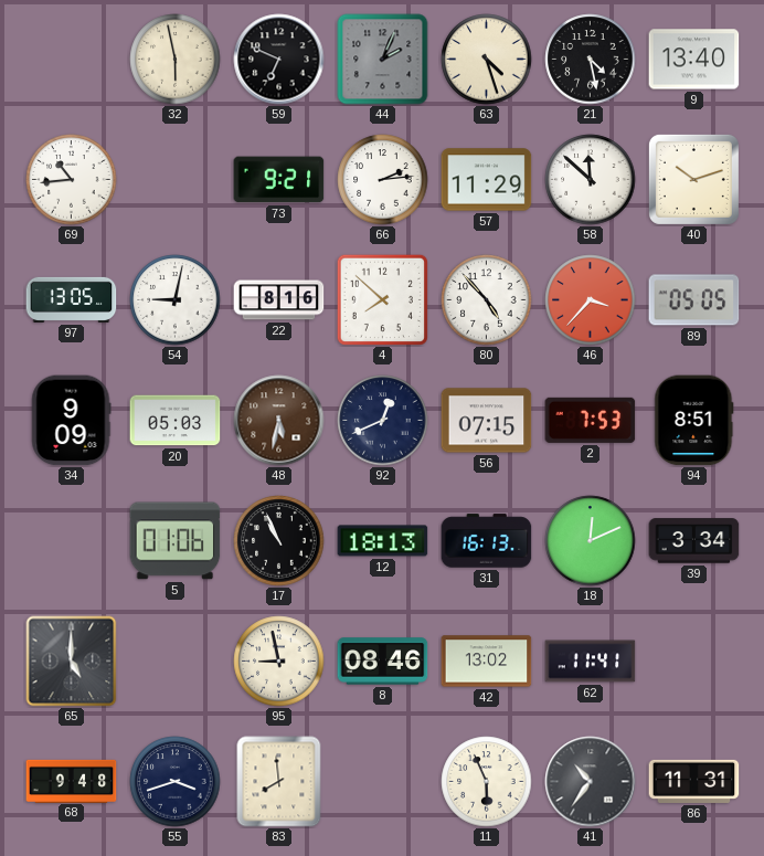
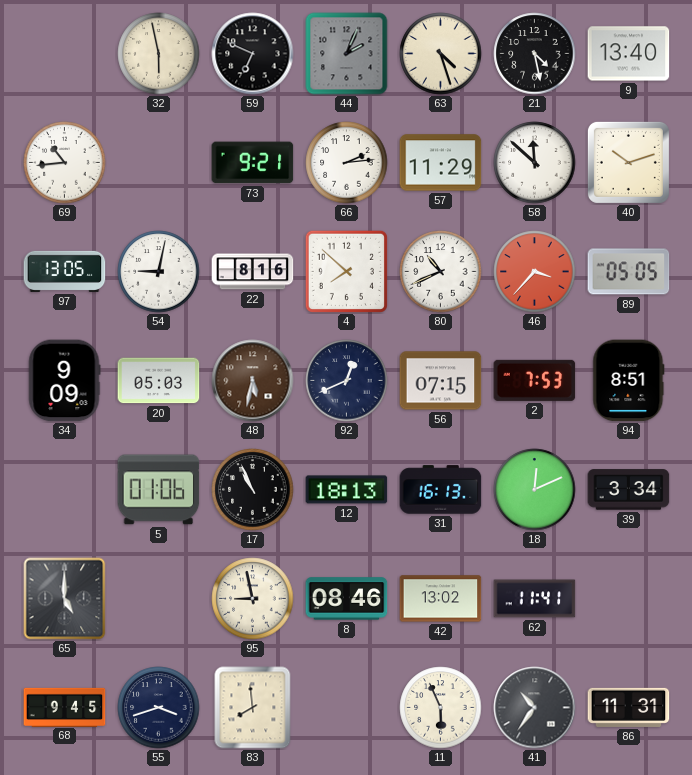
80: 4:53 -> 10:41
68: 9:48 -> 9:45
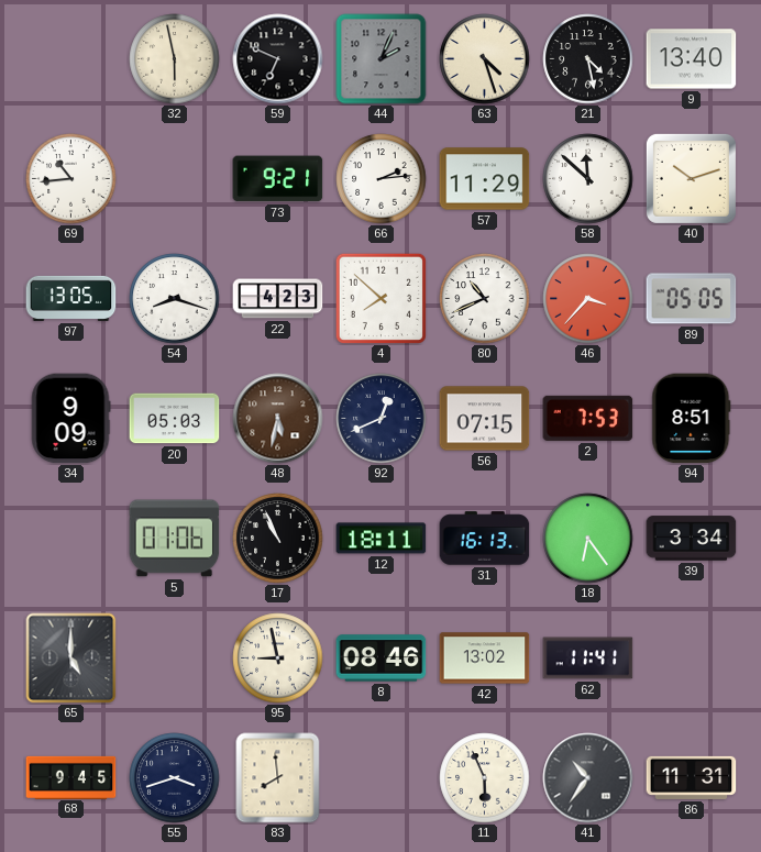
54: 9:02 -> 8:18
22: 8:16 -> 4:23
12: 18:13 -> 18:11
18: 12:11 -> 6:24
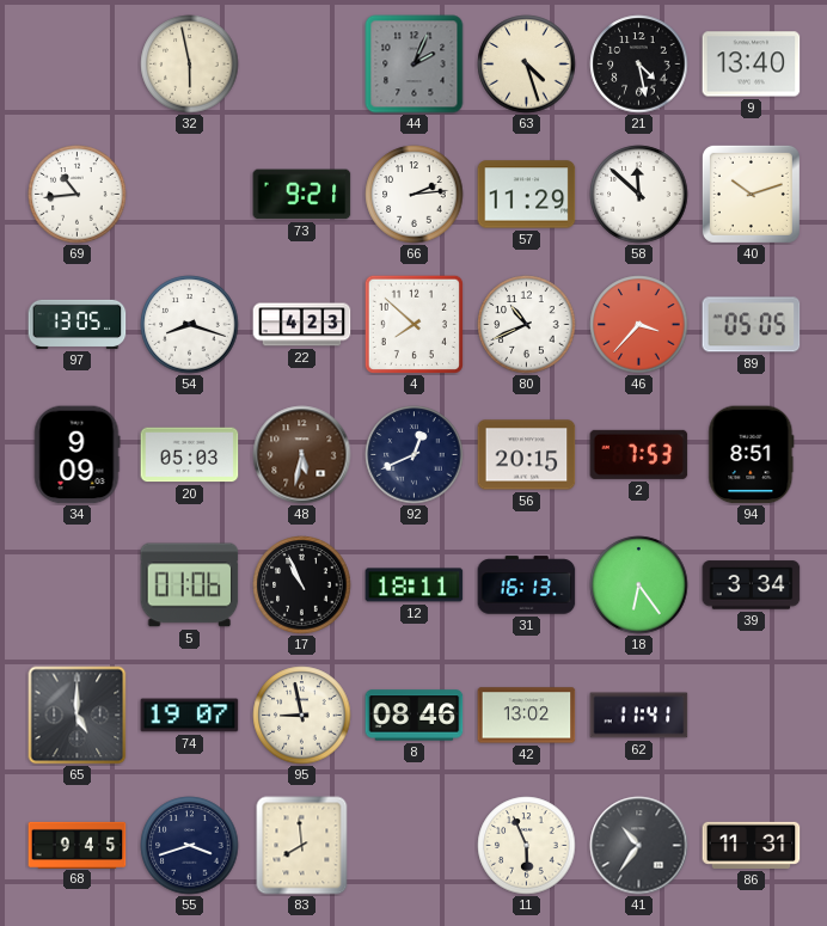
59: 6:49 -> none
56: 07:15 -> 20:15
74: none -> 19:07
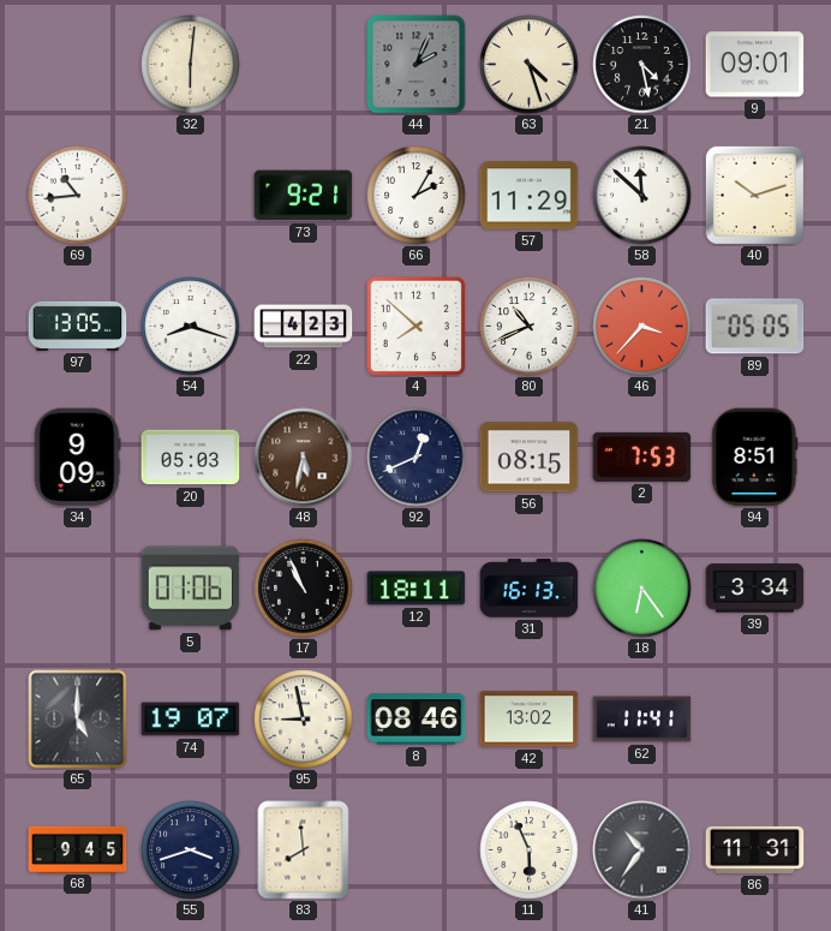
32: 5:58 -> 6:01
9: 13:40 -> 09:01
66: 2:14 -> 2:05
56: 20:15 -> 08:15
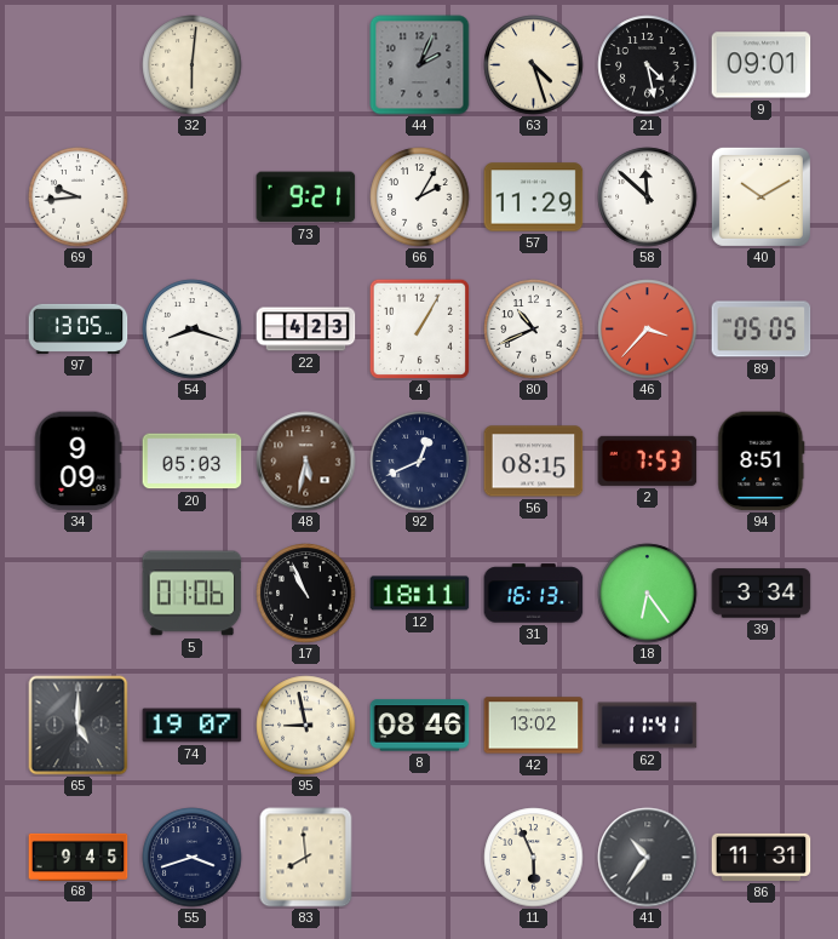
69: 10:44 -> 9:44
40: 10:12 -> 10:10
4: 7:52 -> 1:05
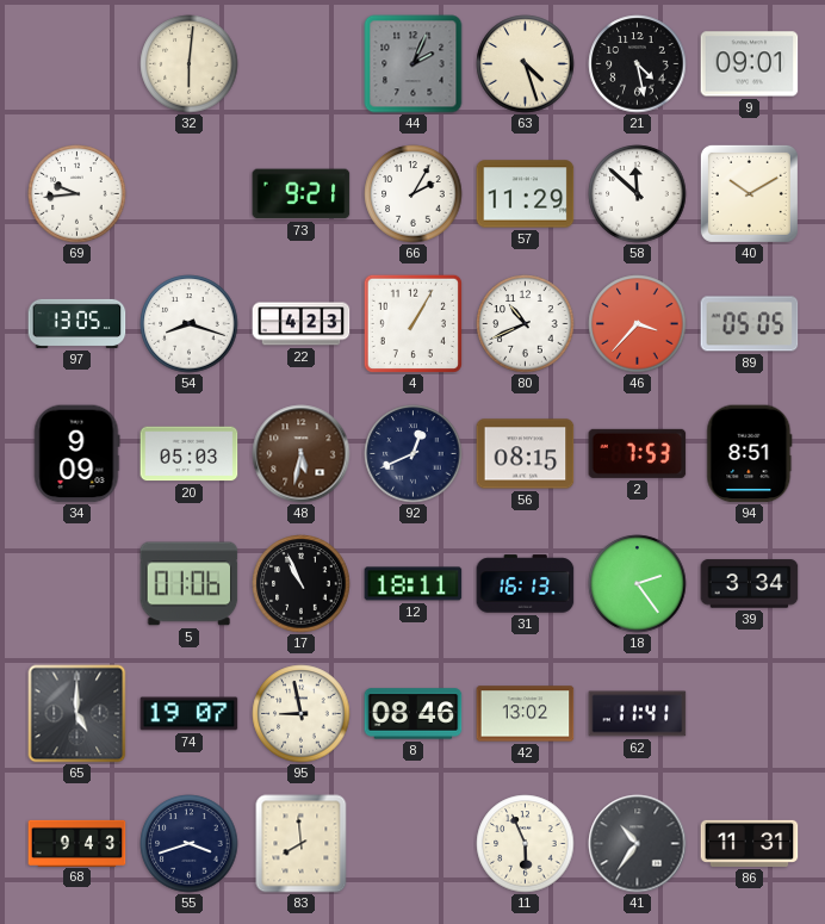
18: 6:24 -> 2:24
68: 9:45 -> 9:43
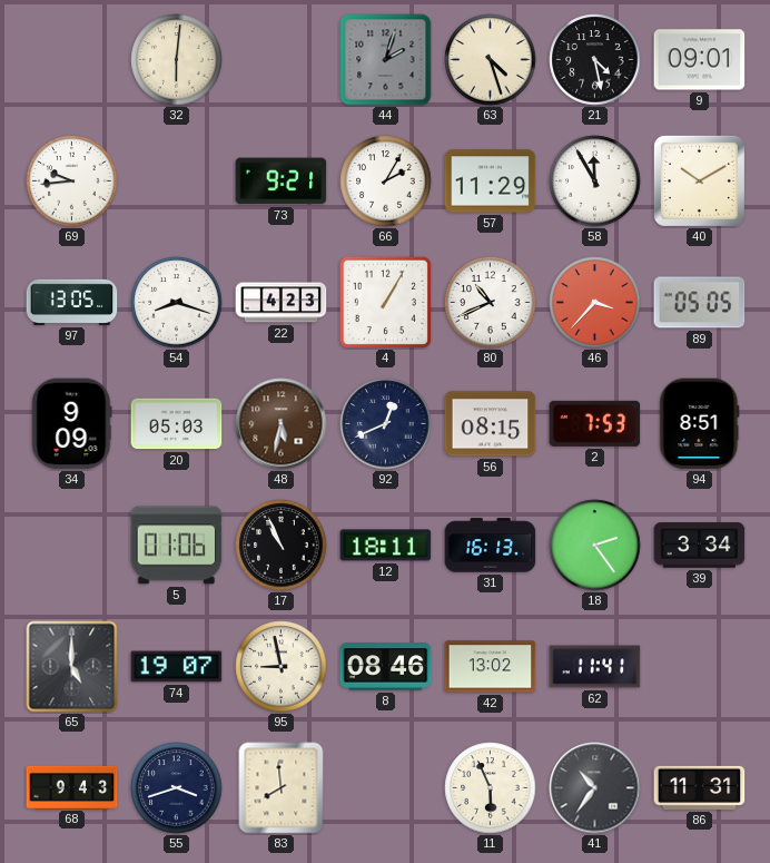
44: 2:04 -> 2:03
58: 11:52 -> 11:55
